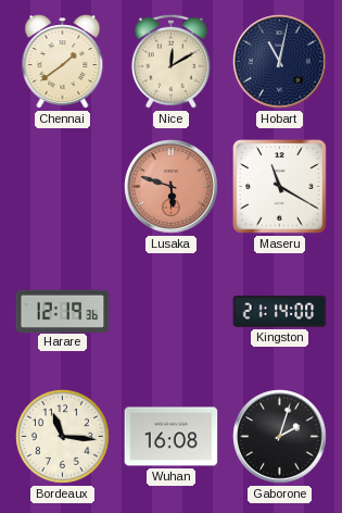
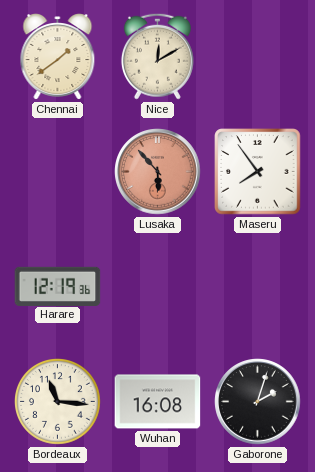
Hobart: 11:02 -> none
Lusaka: 5:48 -> 5:53
Maseru: 11:20 -> 7:54
Kingston: 21:14 -> none
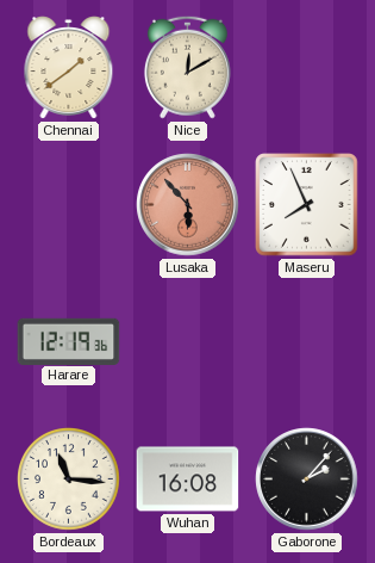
Maseru: 7:54 -> 7:56
Gaborone: 2:03 -> 2:07
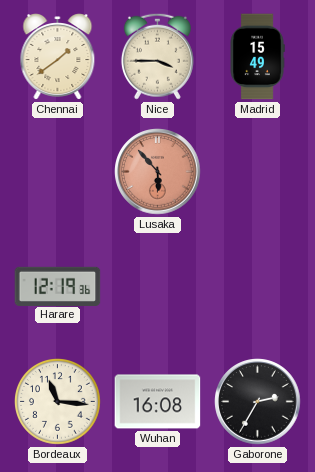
Nice: 12:10 -> 3:45
Madrid: none -> 15:49
Maseru: 7:56 -> none
Gaborone: 2:07 -> 2:35
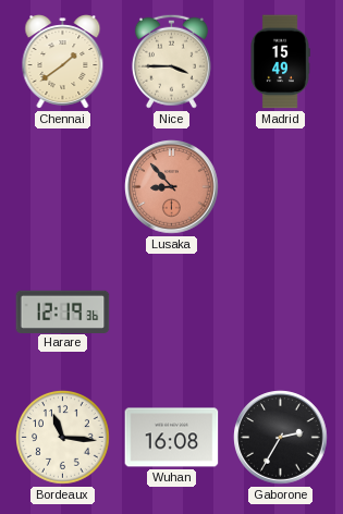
Lusaka: 5:53 -> 8:53
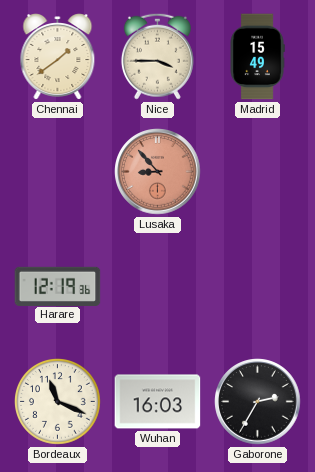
Bordeaux: 11:16 -> 11:19
Wuhan: 16:08 -> 16:03
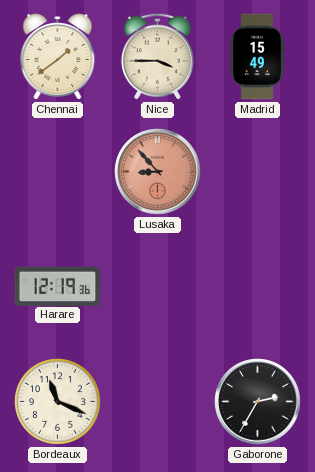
Wuhan: 16:03 -> none
